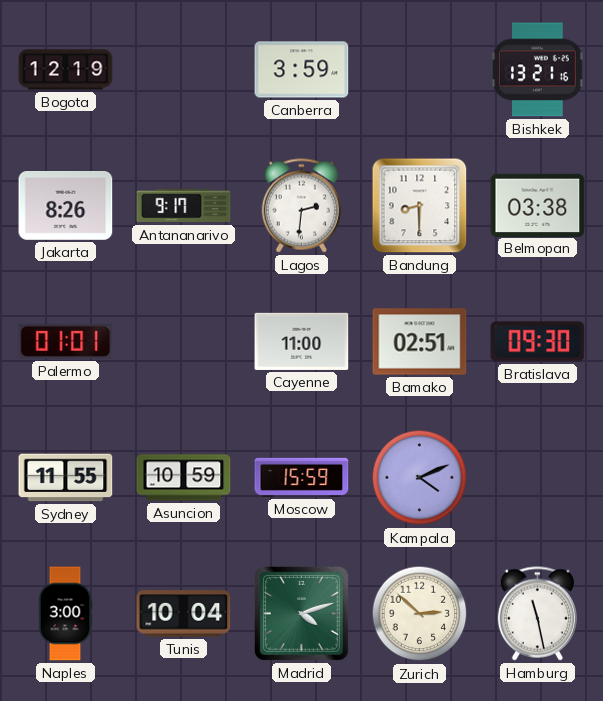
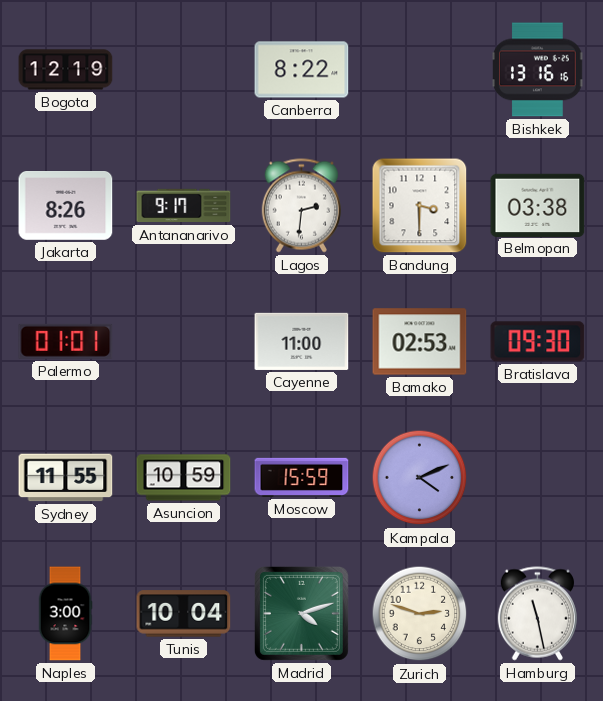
Canberra: 3:59 -> 8:22
Bishkek: 13:21 -> 13:16
Bandung: 8:30 -> 3:30
Bamako: 02:51 -> 02:53
Zurich: 2:52 -> 2:48
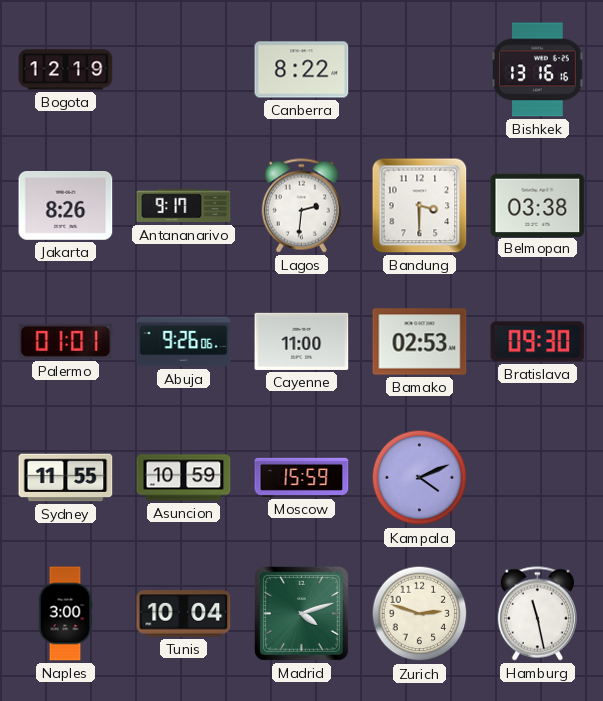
Abuja: none -> 9:26
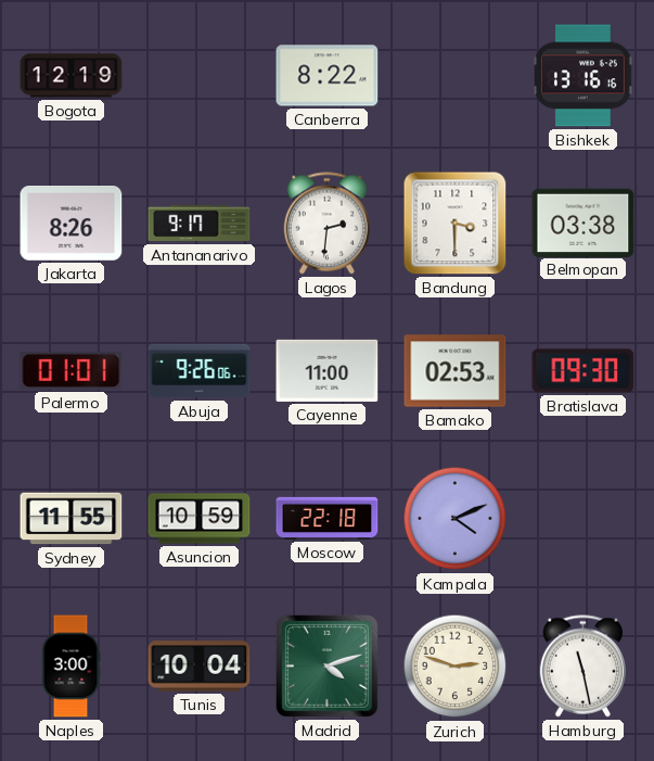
Moscow: 15:59 -> 22:18
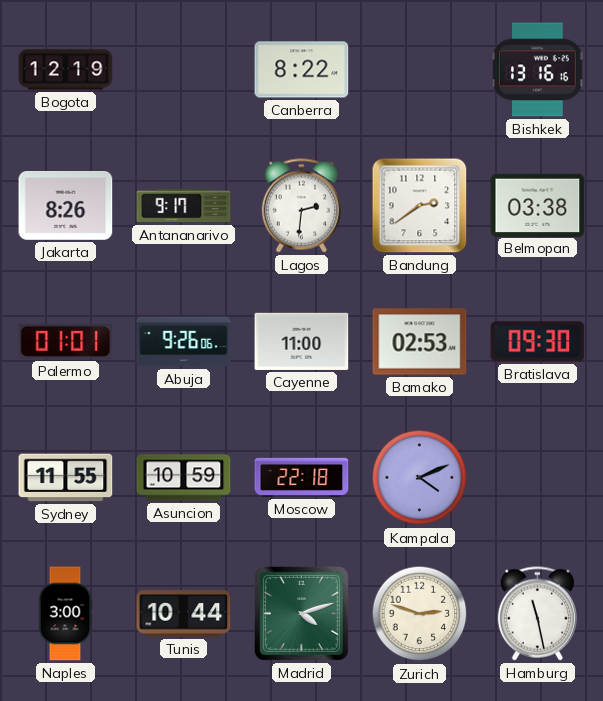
Bandung: 3:30 -> 2:39
Tunis: 10:04 -> 10:44
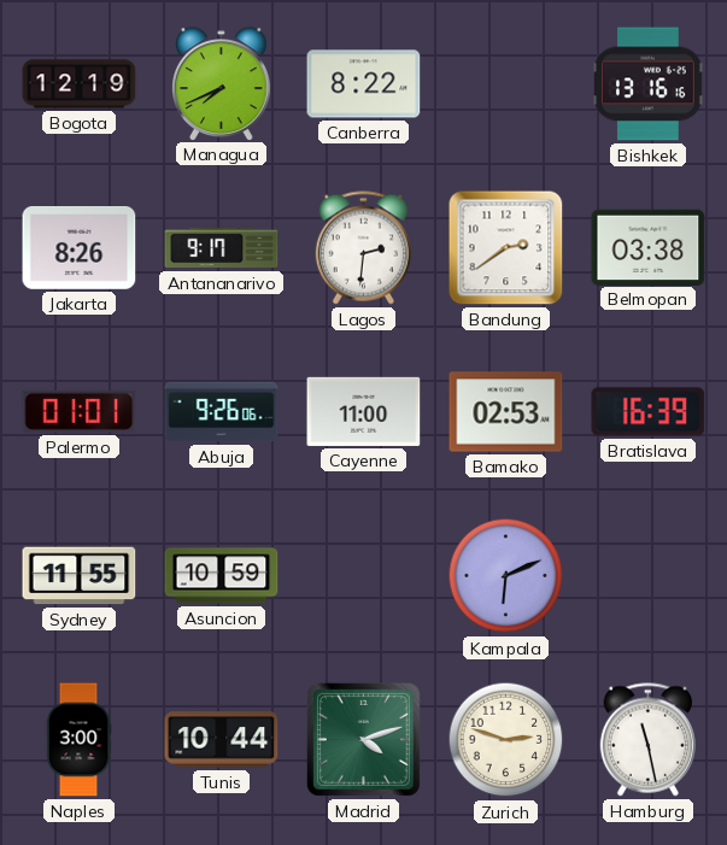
Managua: none -> 7:41
Bratislava: 09:30 -> 16:39
Moscow: 22:18 -> none
Kampala: 4:11 -> 6:11
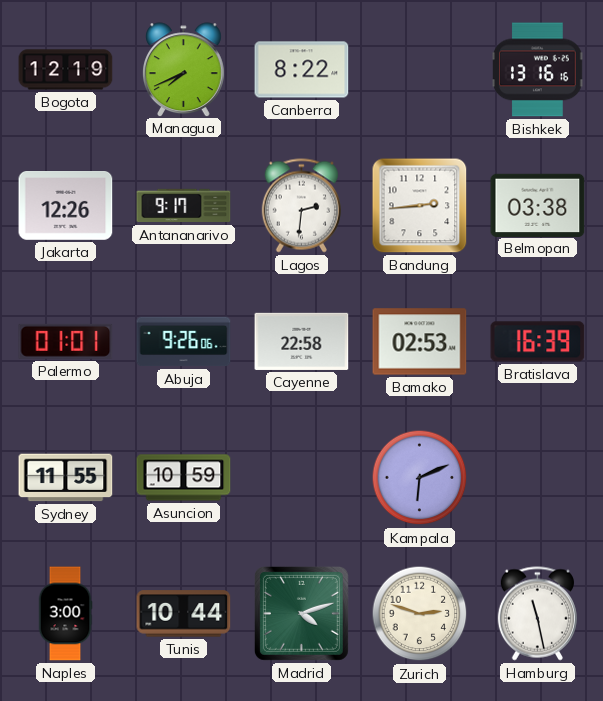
Jakarta: 8:26 -> 12:26
Bandung: 2:39 -> 2:44
Cayenne: 11:00 -> 22:58
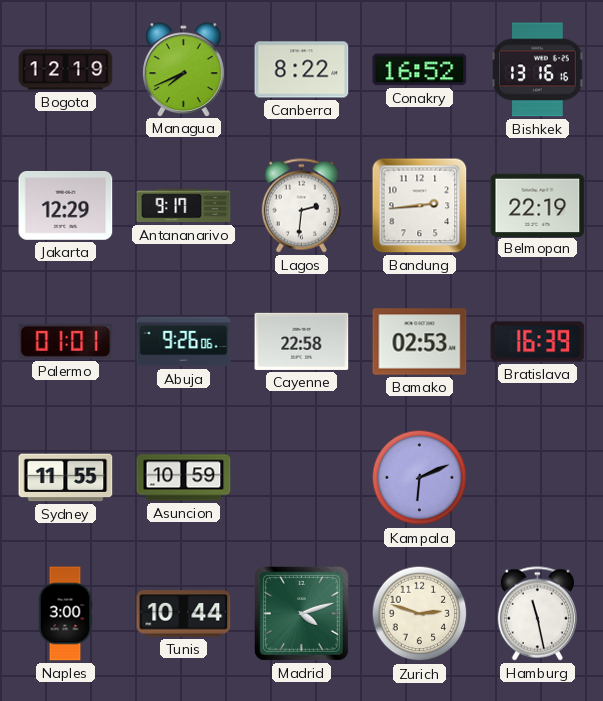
Conakry: none -> 16:52
Jakarta: 12:26 -> 12:29
Belmopan: 03:38 -> 22:19
